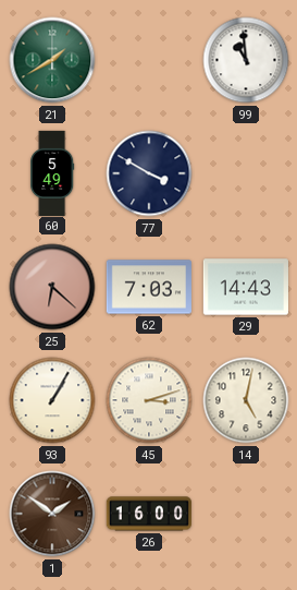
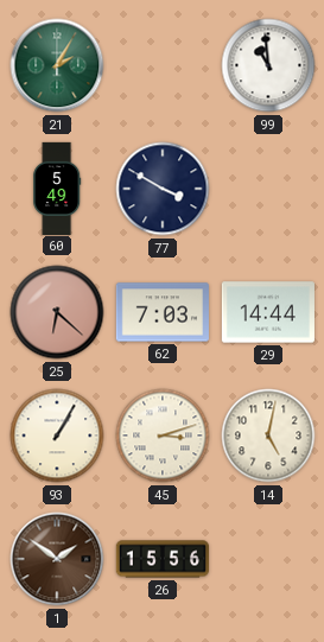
21: 1:40 -> 2:05
29: 14:43 -> 14:44
26: 16:00 -> 15:56
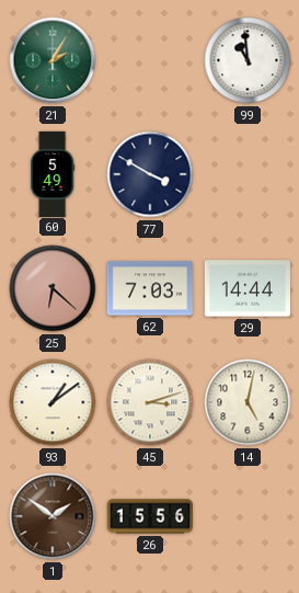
93: 1:05 -> 1:09
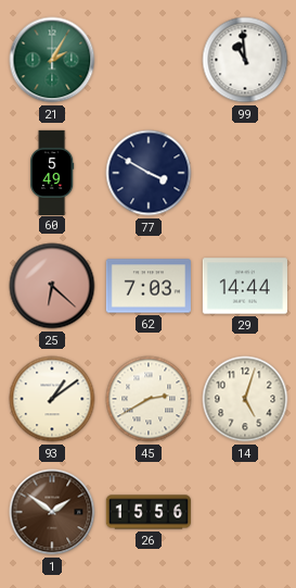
45: 3:12 -> 2:40
14: 5:02 -> 5:03
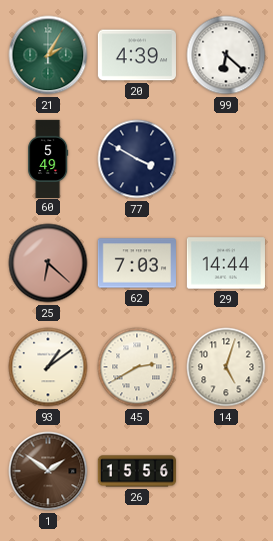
20: none -> 4:39
99: 10:59 -> 6:22
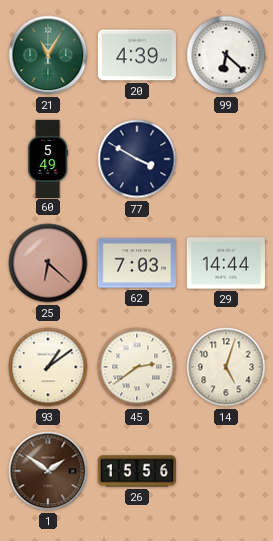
21: 2:05 -> 11:05
45: 2:40 -> 2:39
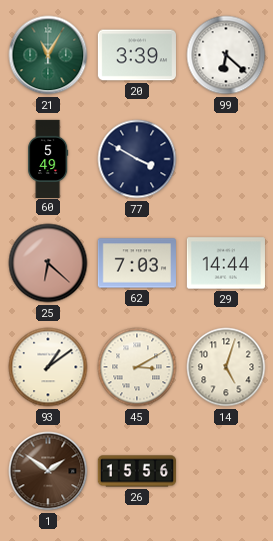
20: 4:39 -> 3:39
45: 2:39 -> 3:10
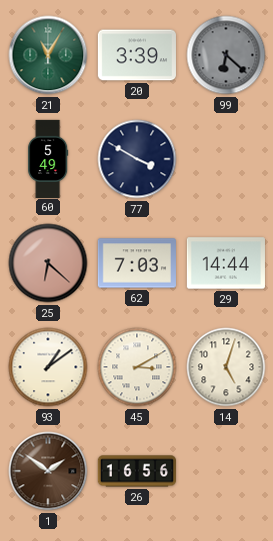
99 dial: white -> grey
26: 15:56 -> 16:56
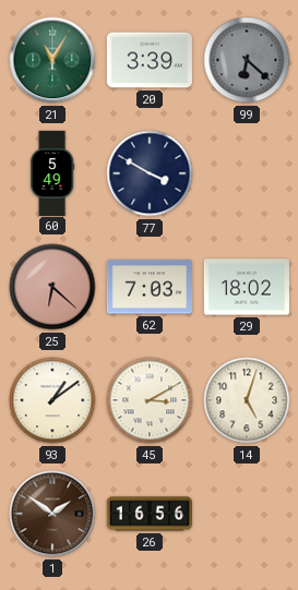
29: 14:44 -> 18:02
